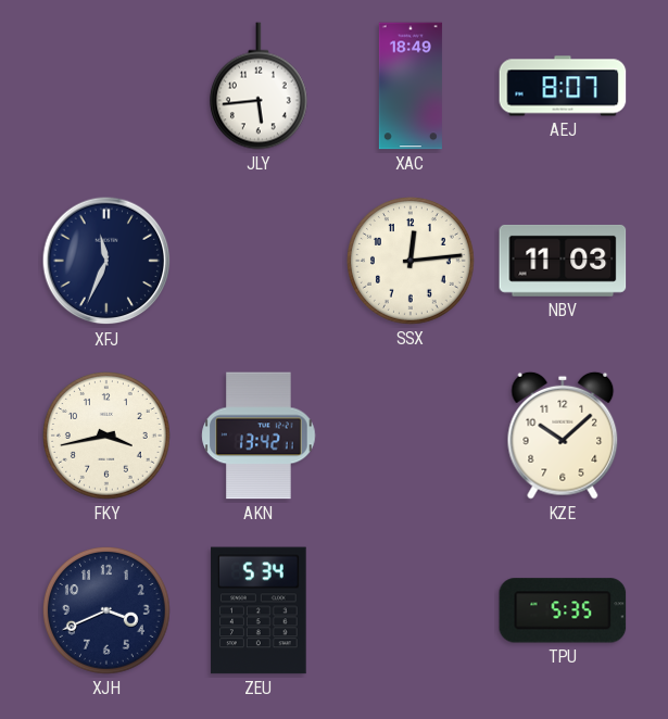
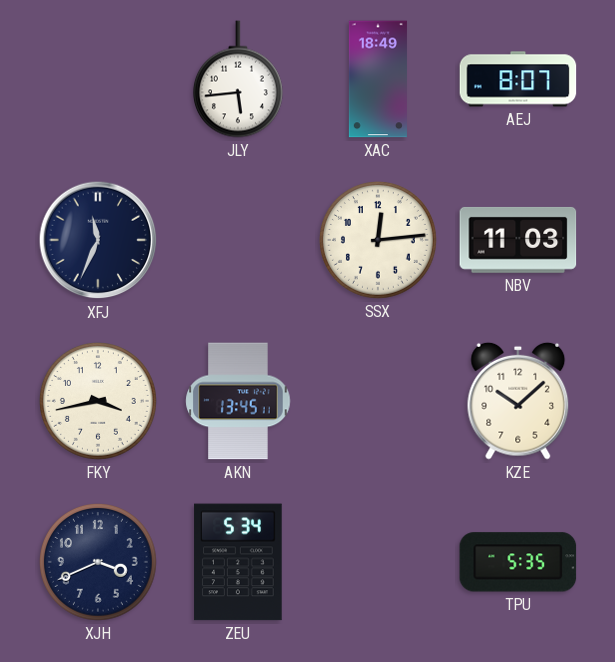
AKN: 13:42 -> 13:45
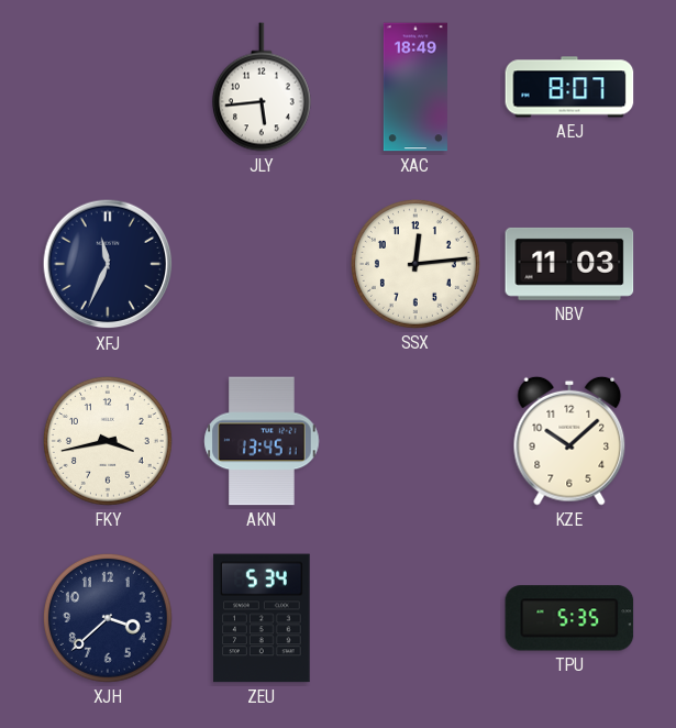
XJH: 3:41 -> 3:38
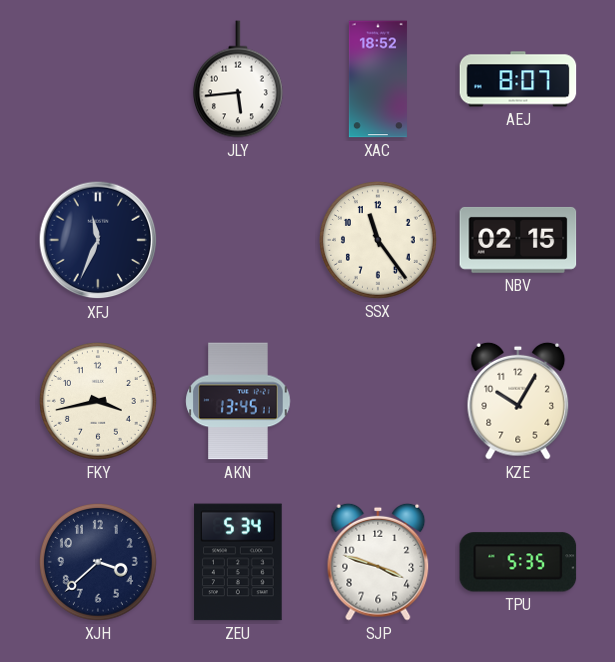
XAC: 18:49 -> 18:52
SSX: 12:14 -> 11:24
NBV: 11:03 -> 02:15
KZE: 10:08 -> 10:05
SJP: none -> 3:48
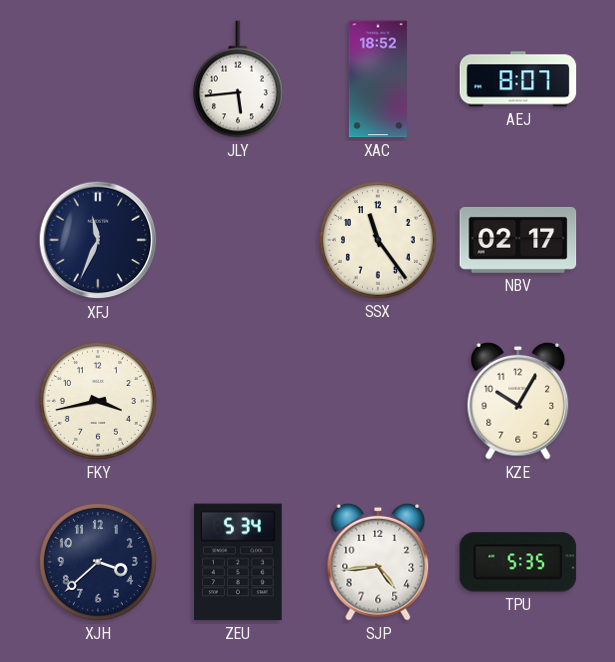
NBV: 02:15 -> 02:17
AKN: 13:45 -> none
SJP: 3:48 -> 4:44
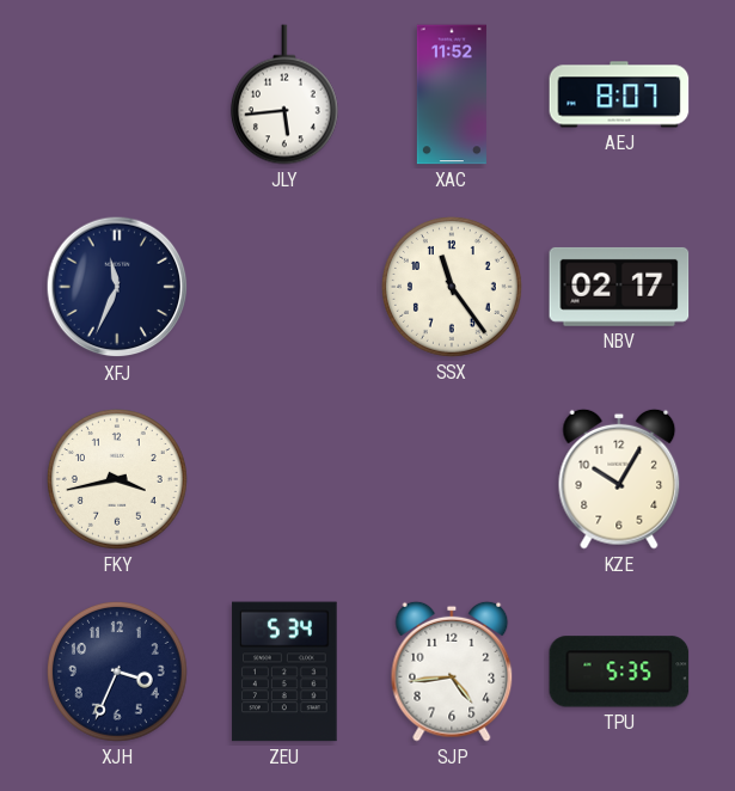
XAC: 18:52 -> 11:52
XJH: 3:38 -> 3:34
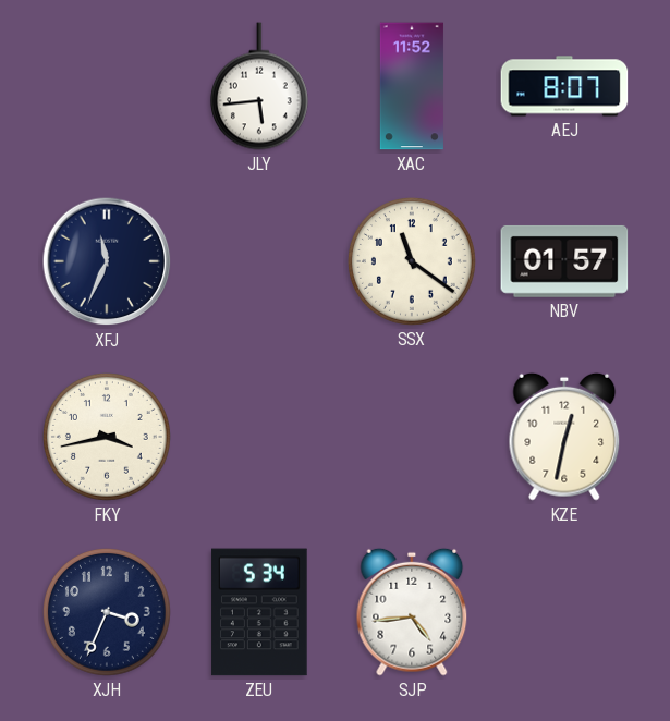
SSX: 11:24 -> 11:21
NBV: 02:17 -> 01:57
KZE: 10:05 -> 12:32
TPU: 5:35 -> none
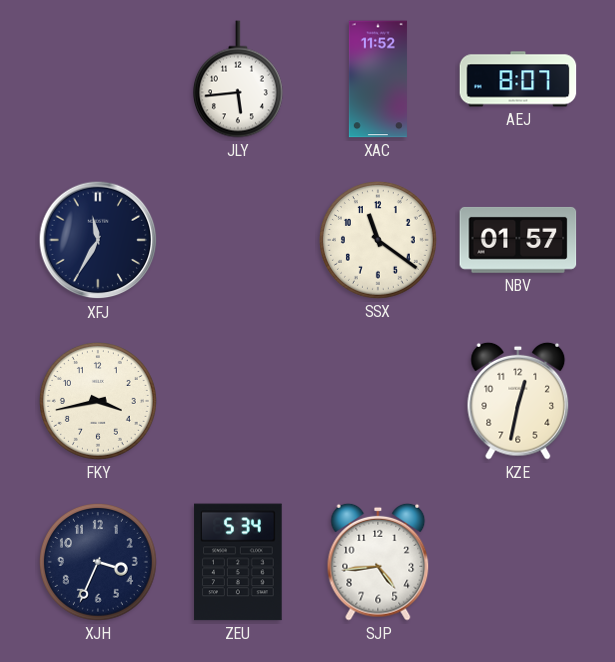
XFJ: 11:34 -> 11:35
